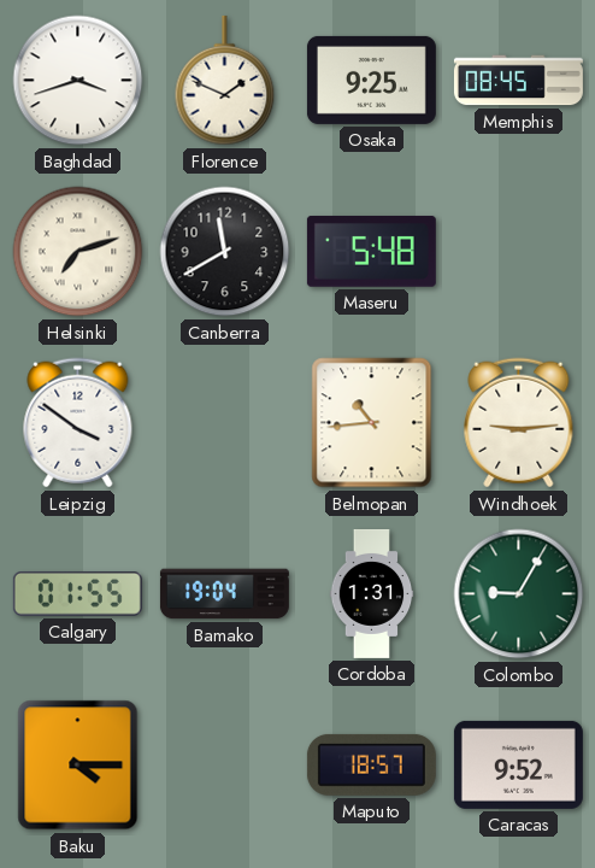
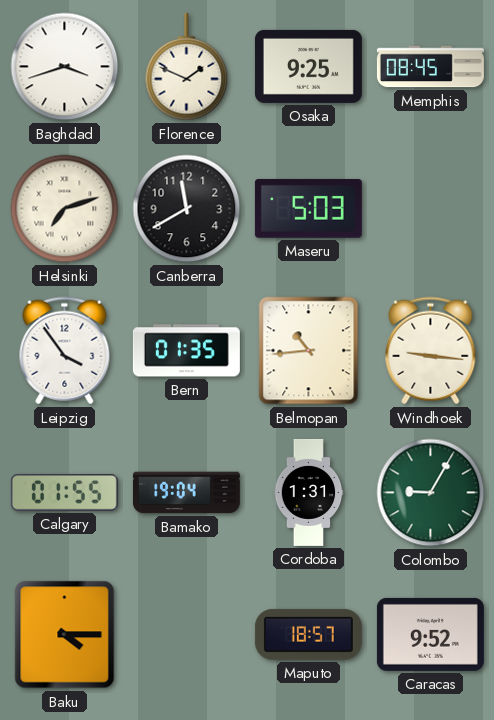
Maseru: 5:48 -> 5:03
Leipzig: 3:51 -> 3:54
Bern: none -> 01:35
Windhoek: 9:14 -> 9:16
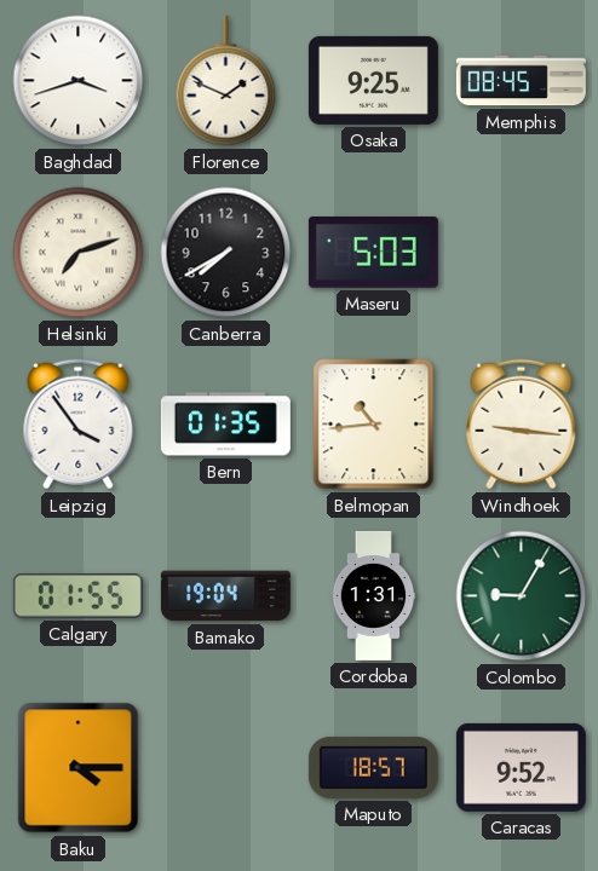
Canberra: 11:40 -> 7:40
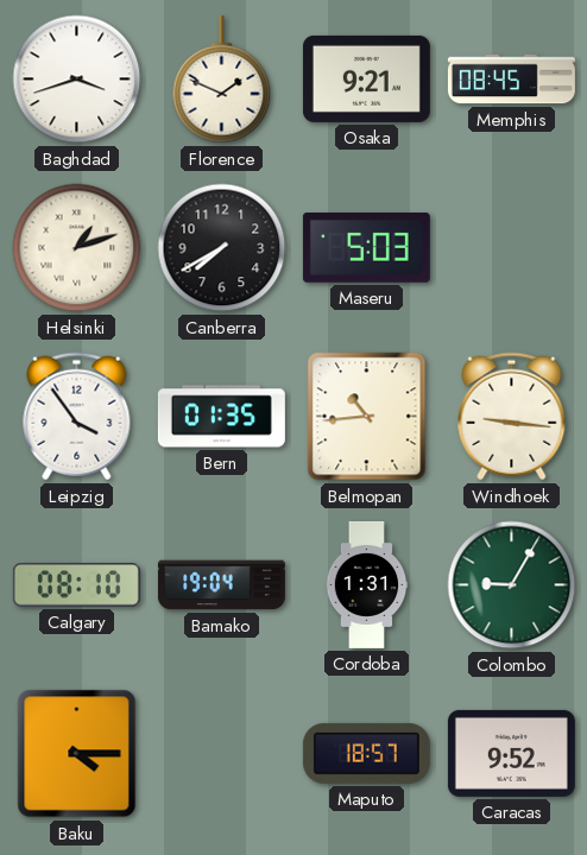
Osaka: 9:25 -> 9:21
Helsinki: 7:12 -> 1:12
Calgary: 01:55 -> 08:10
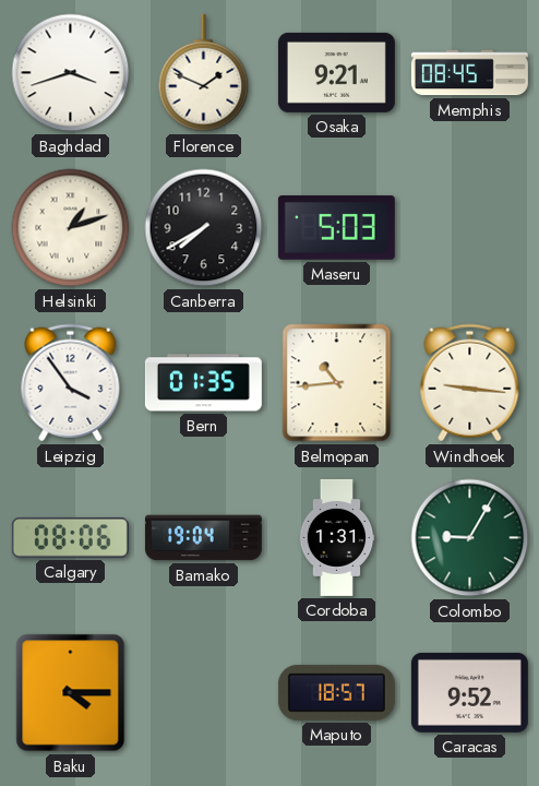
Calgary: 08:10 -> 08:06
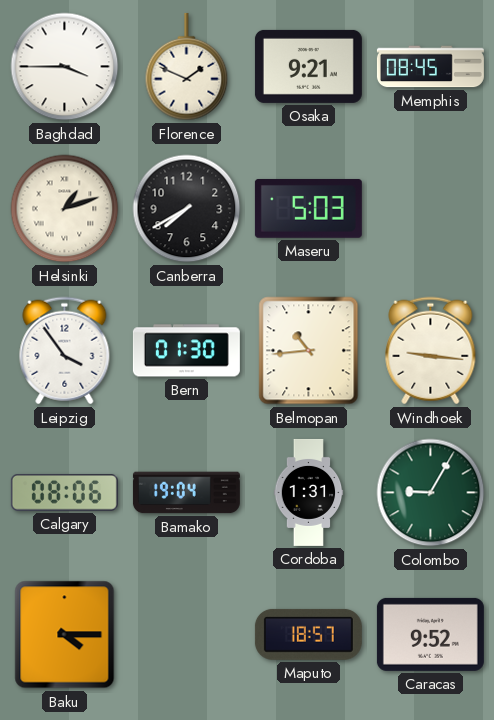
Baghdad: 3:42 -> 3:45
Bern: 01:35 -> 01:30
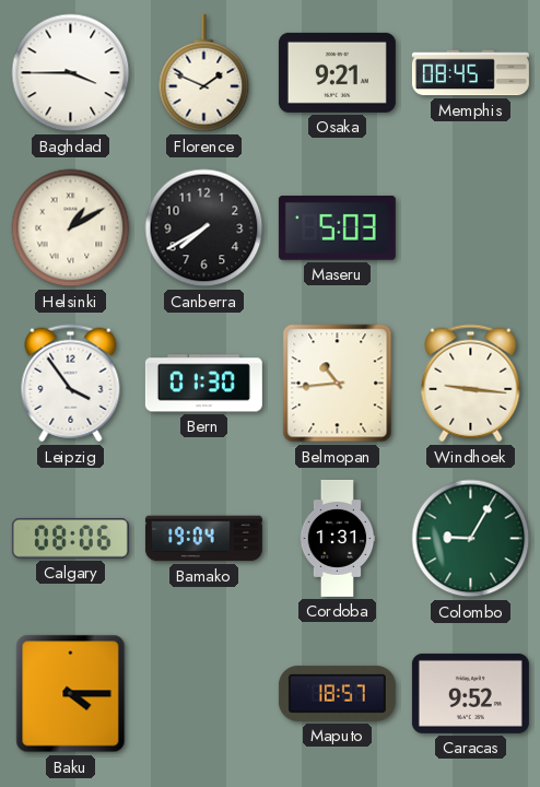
Helsinki: 1:12 -> 1:10
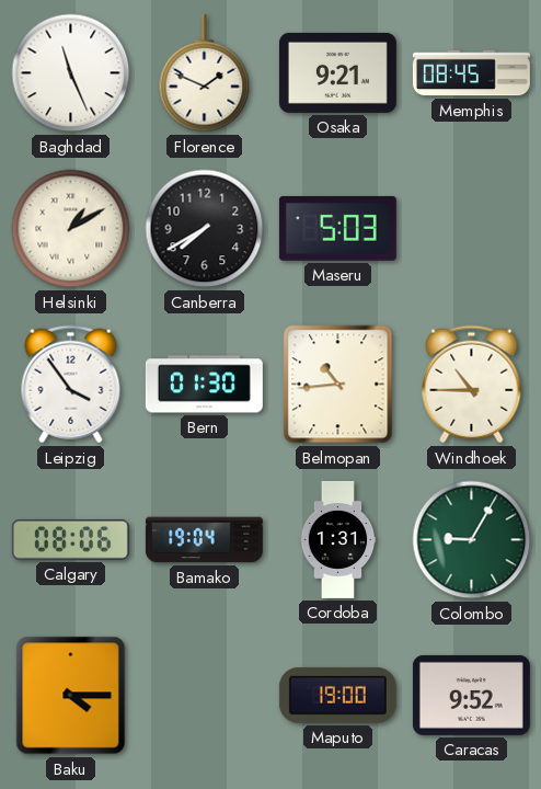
Baghdad: 3:45 -> 11:26
Windhoek: 9:16 -> 10:45
Maputo: 18:57 -> 19:00
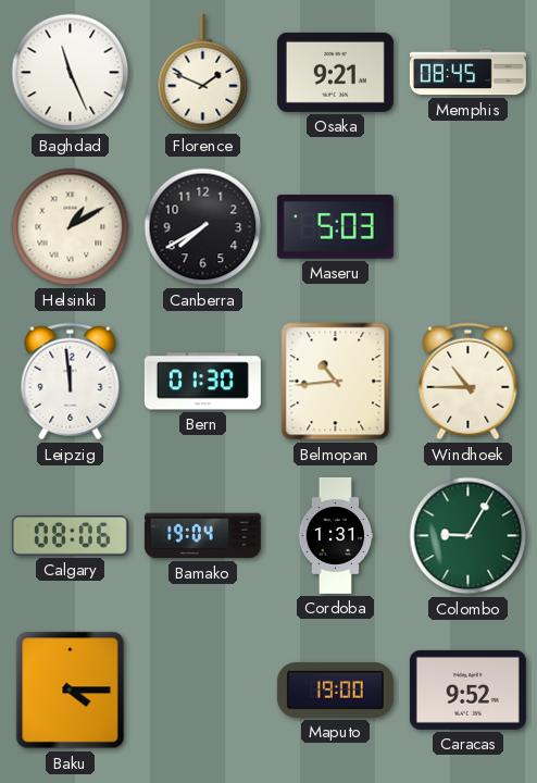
Leipzig: 3:54 -> 11:59
